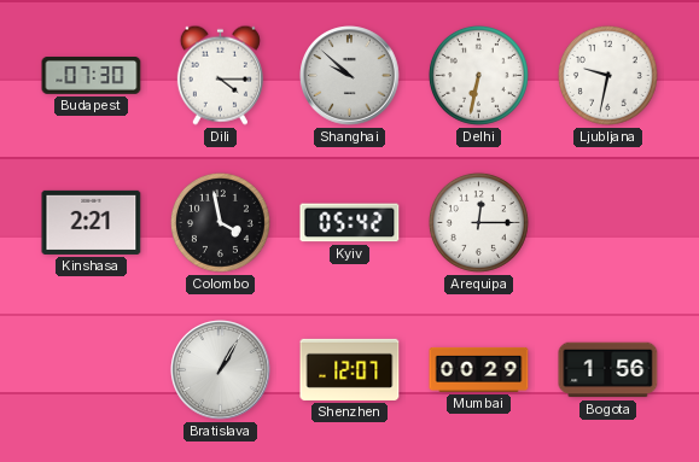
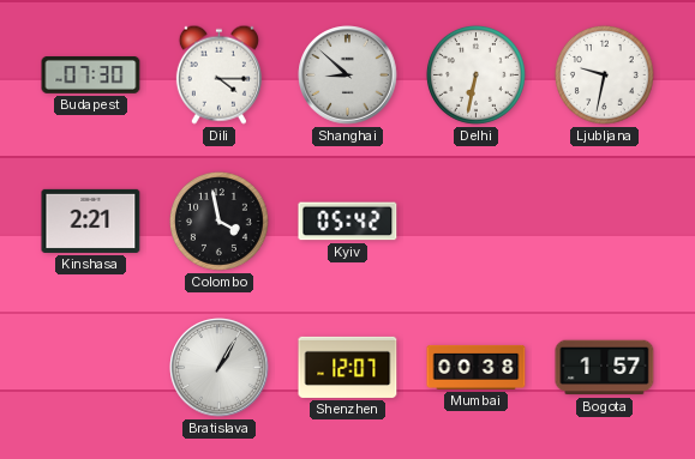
Shanghai: 9:52 -> 8:52
Arequipa: 12:15 -> none
Mumbai: 00:29 -> 00:38
Bogota: 1:56 -> 1:57
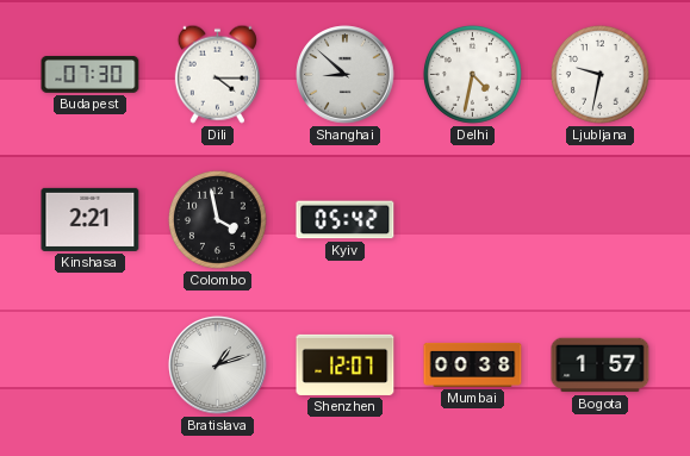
Delhi: 6:32 -> 4:32
Bratislava: 1:05 -> 1:12
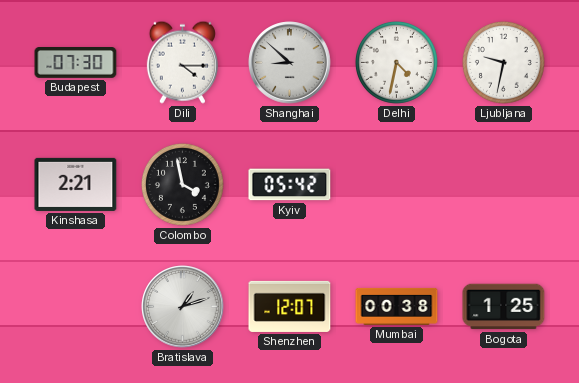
Bogota: 1:57 -> 1:25
